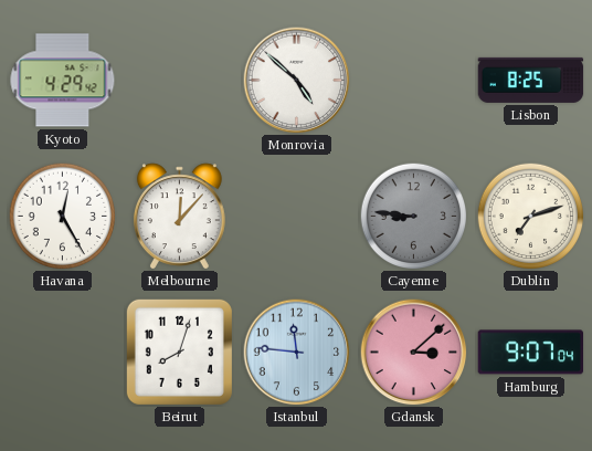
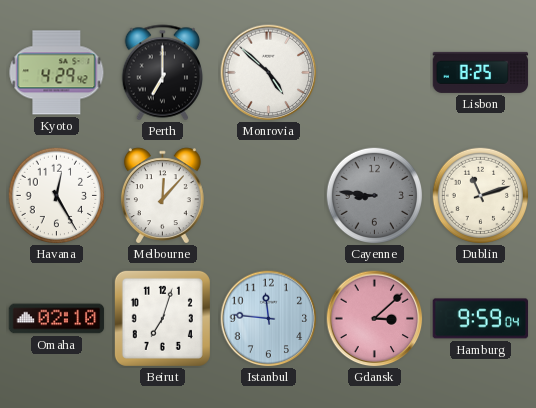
Perth: none -> 7:00
Dublin: 7:12 -> 11:12
Omaha: none -> 02:10
Beirut: 8:03 -> 7:03
Hamburg: 9:07 -> 9:59
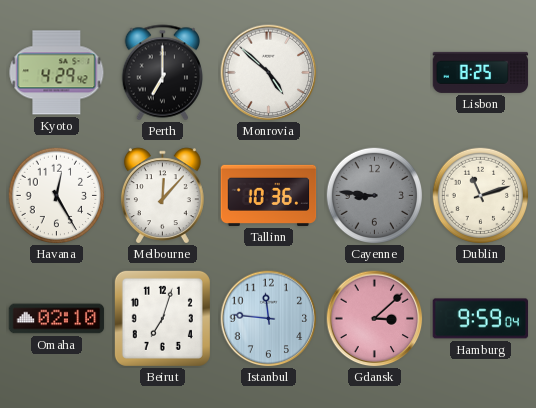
Tallinn: none -> 10:36
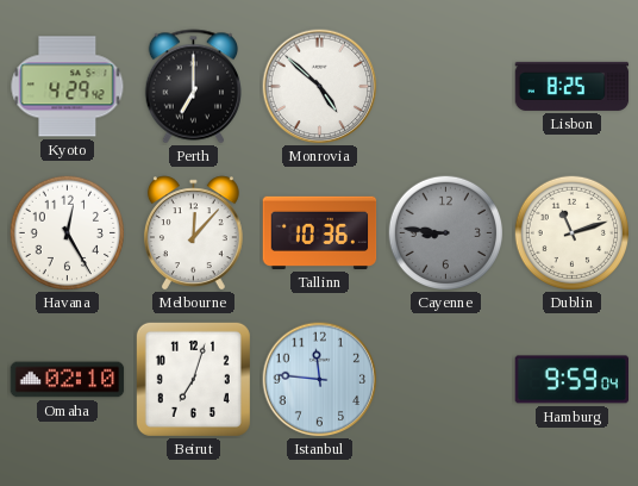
Gdansk: 3:08 -> none
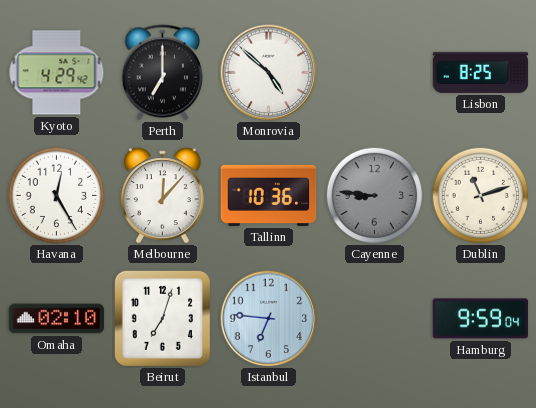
Istanbul: 11:46 -> 6:46
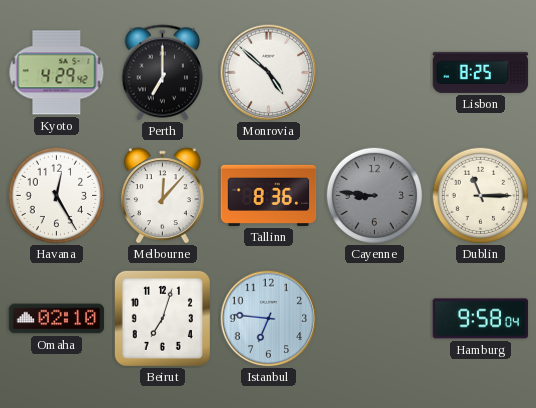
Tallinn: 10:36 -> 8:36
Dublin: 11:12 -> 11:15
Hamburg: 9:59 -> 9:58
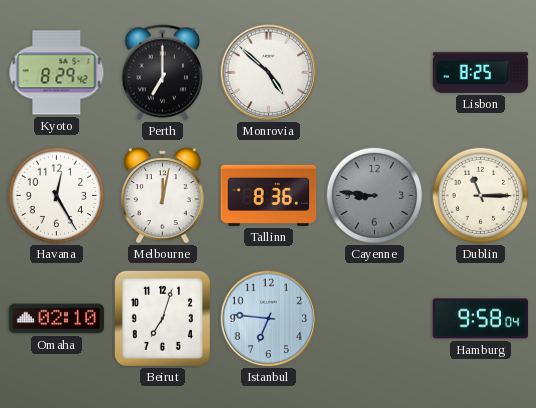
Kyoto: 4:29 -> 8:29
Melbourne: 12:07 -> 12:02
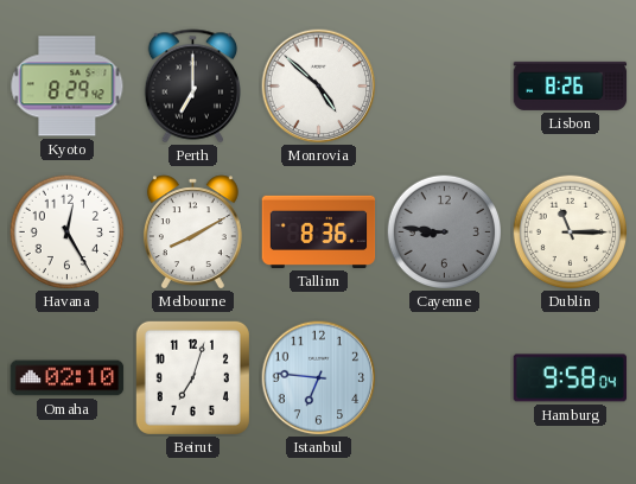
Lisbon: 8:25 -> 8:26
Melbourne: 12:02 -> 8:10
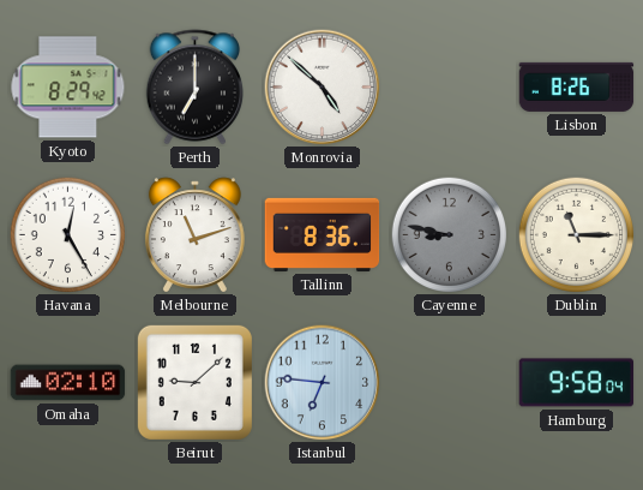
Melbourne: 8:10 -> 11:12
Cayenne: 8:46 -> 8:47
Beirut: 7:03 -> 9:08
